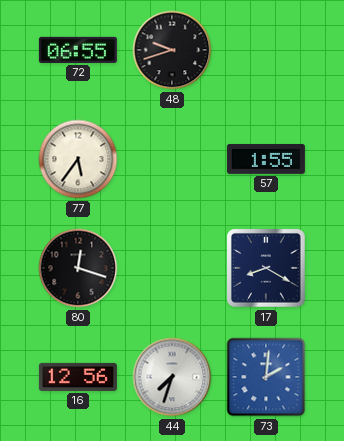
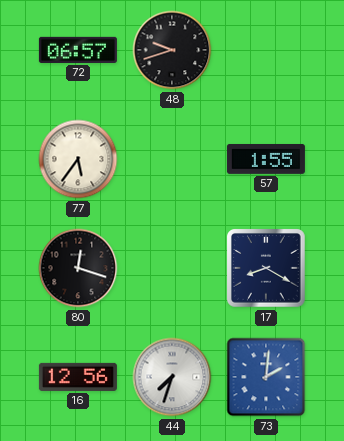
72: 06:55 -> 06:57
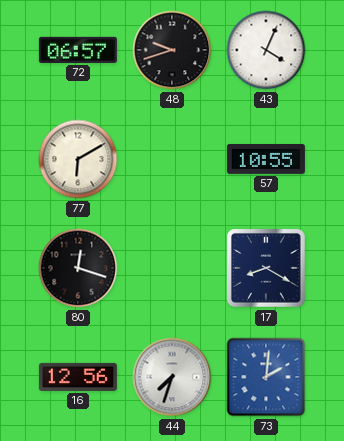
43: none -> 4:04
77: 5:36 -> 6:10
57: 1:55 -> 10:55
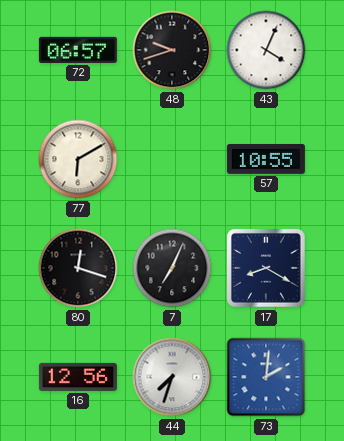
7: none -> 7:04
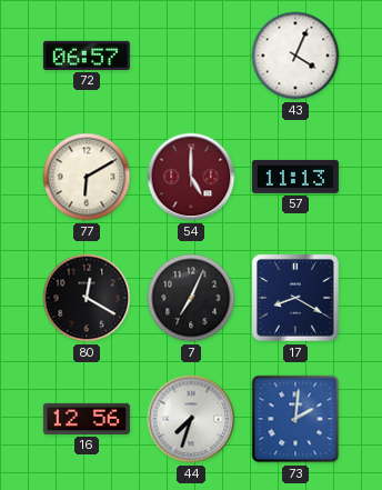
48: 9:42 -> none
54: none -> 5:00
57: 10:55 -> 11:13
80: 12:18 -> 12:20
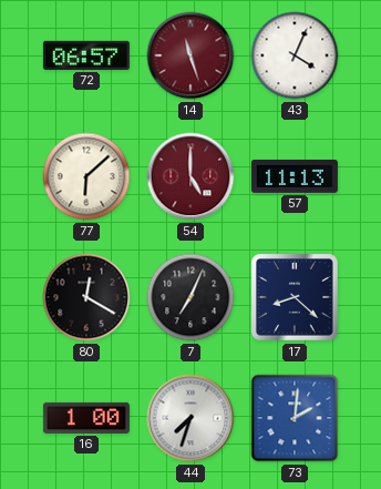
14: none -> 11:27
77: 6:10 -> 6:08
17: 8:20 -> 8:22
16: 12:56 -> 1:00
